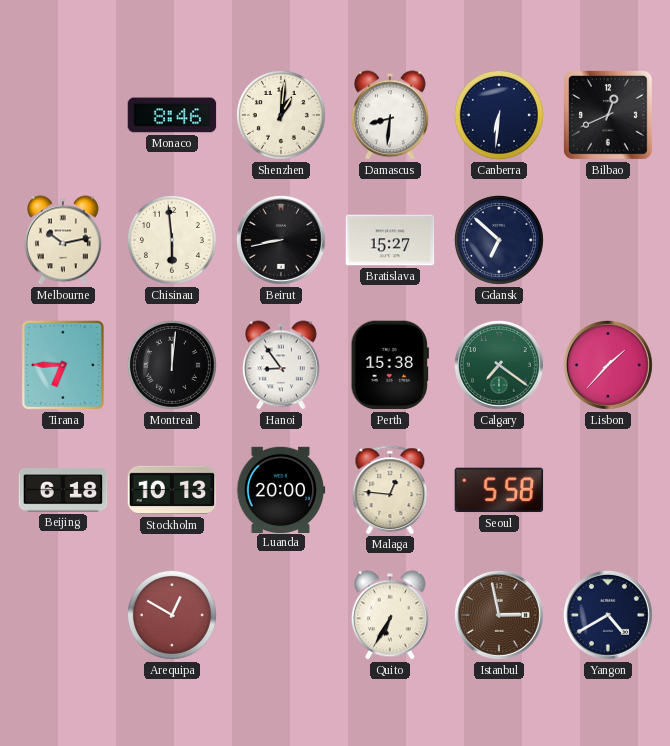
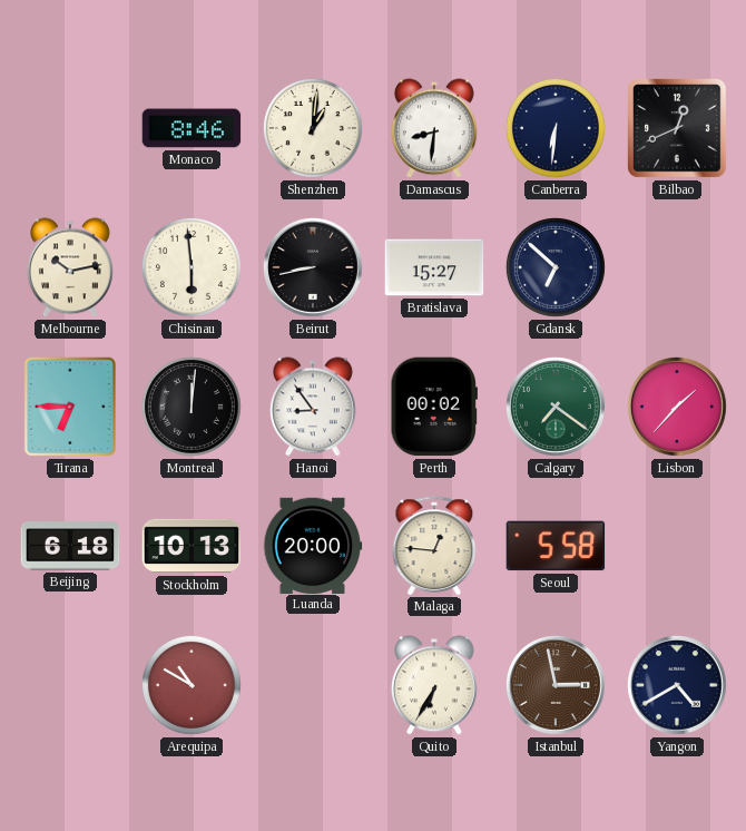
Perth: 15:38 -> 00:02
Arequipa: 12:50 -> 10:50
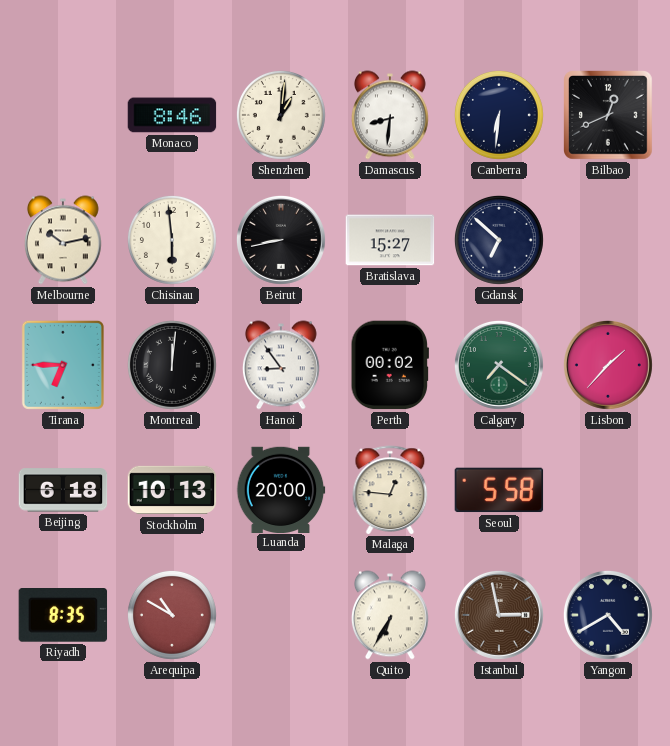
Riyadh: none -> 8:35
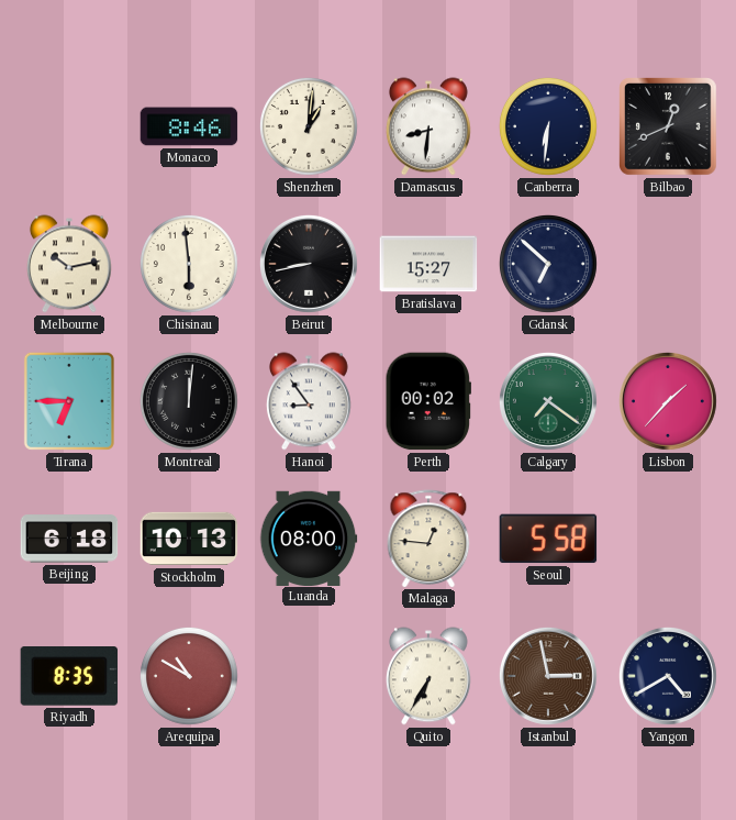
Luanda: 20:00 -> 08:00
